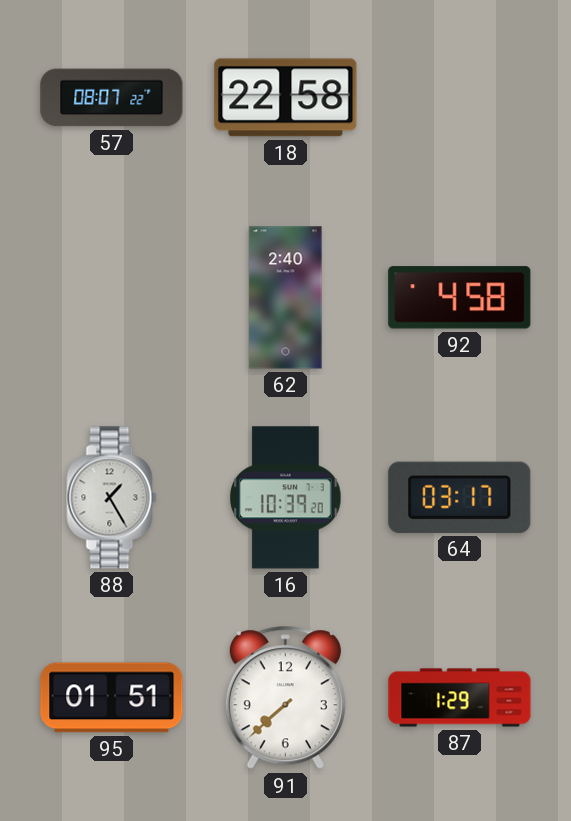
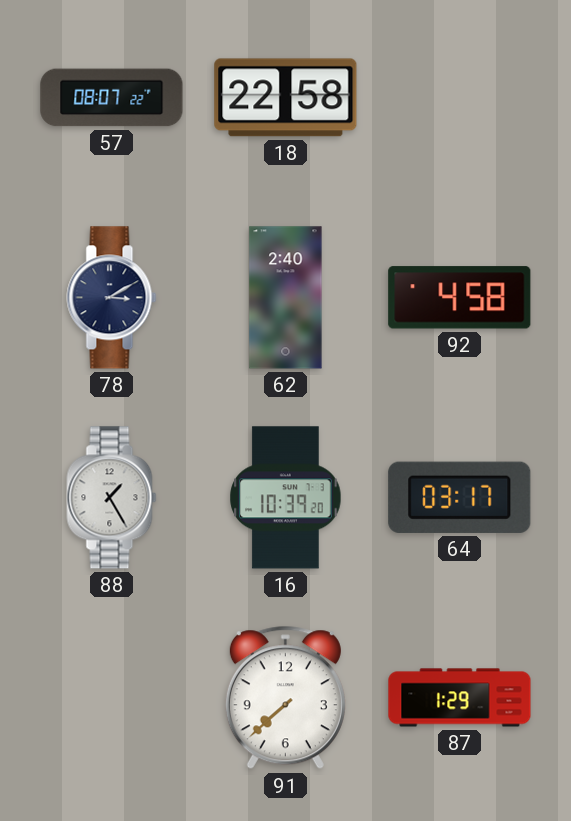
78: none -> 3:10
95: 01:51 -> none
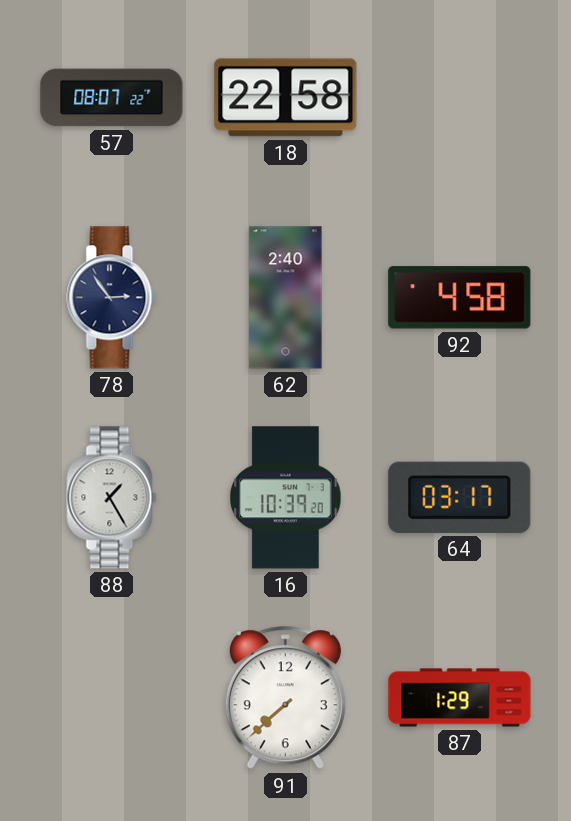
78: 3:10 -> 2:54
